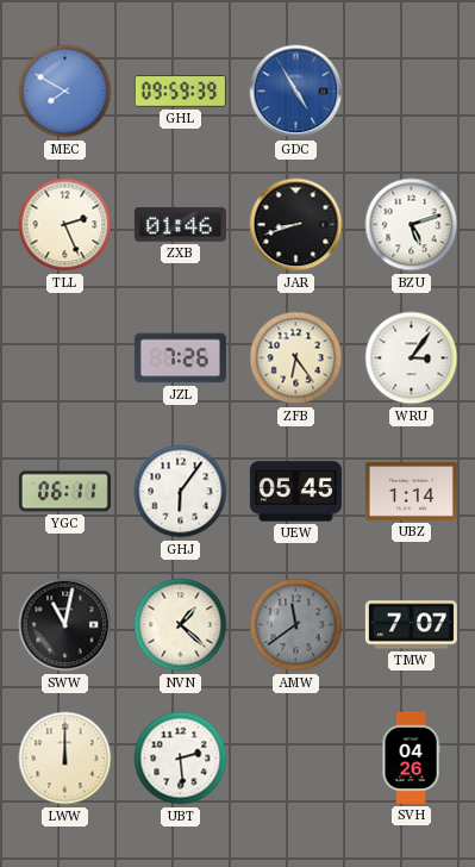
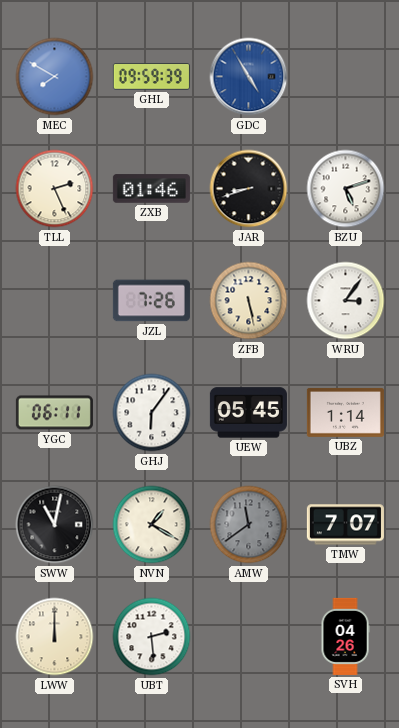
ZFB: 6:24 -> 5:28
NVN: 1:22 -> 1:20
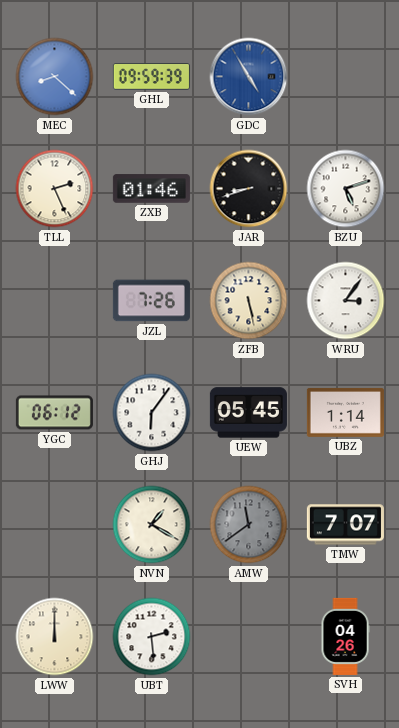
MEC: 7:50 -> 8:22
YGC: 06:11 -> 06:12
SWW: 11:02 -> none
